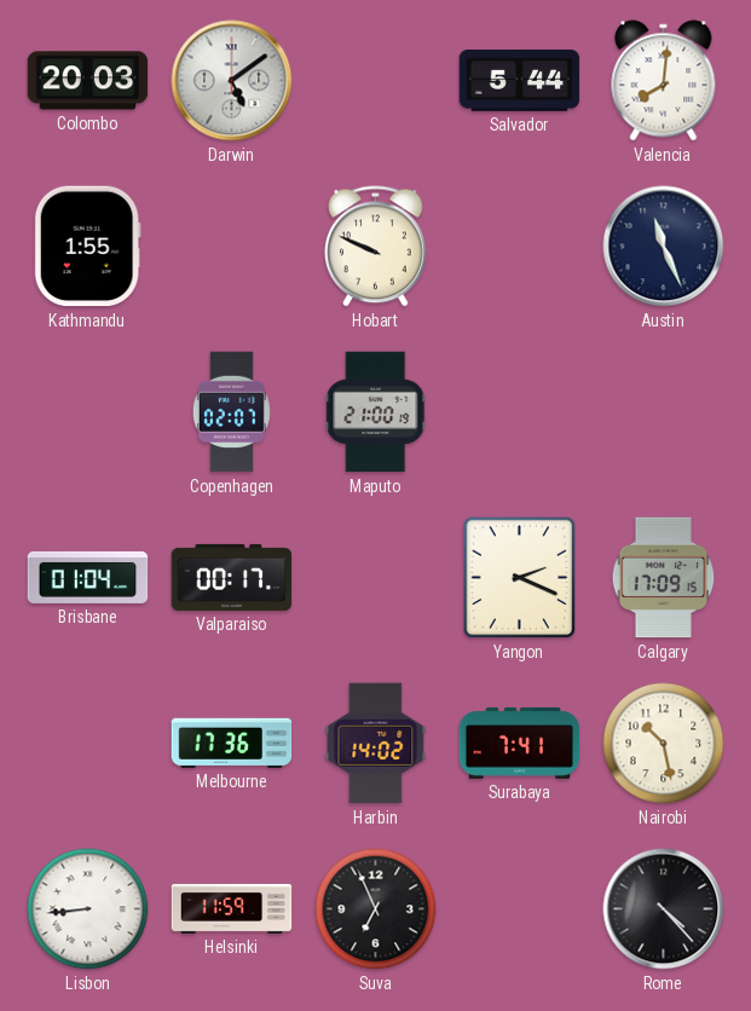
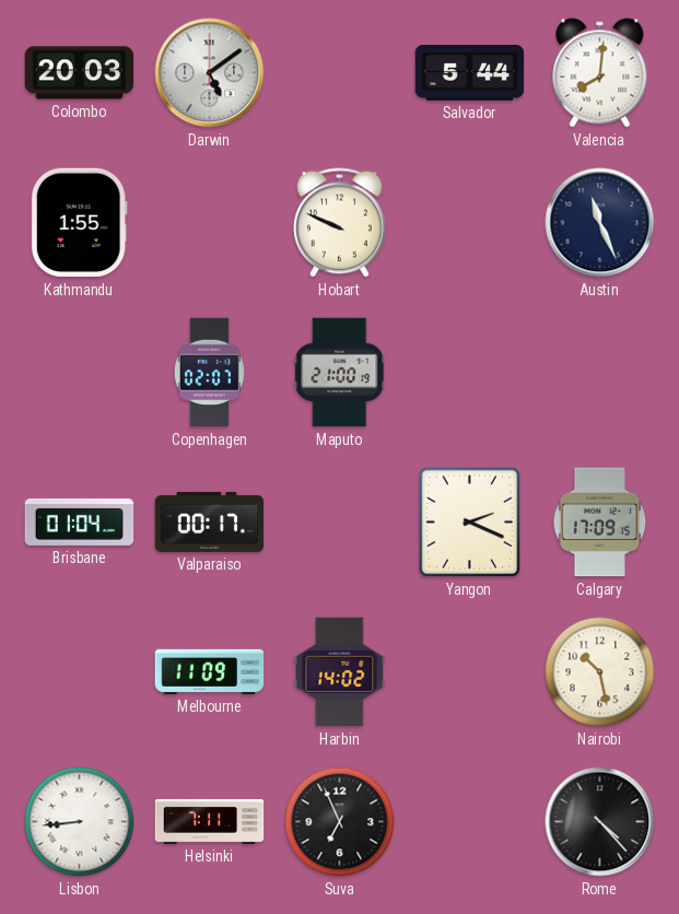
Melbourne: 17:36 -> 11:09
Surabaya: 7:41 -> none
Helsinki: 11:59 -> 7:11
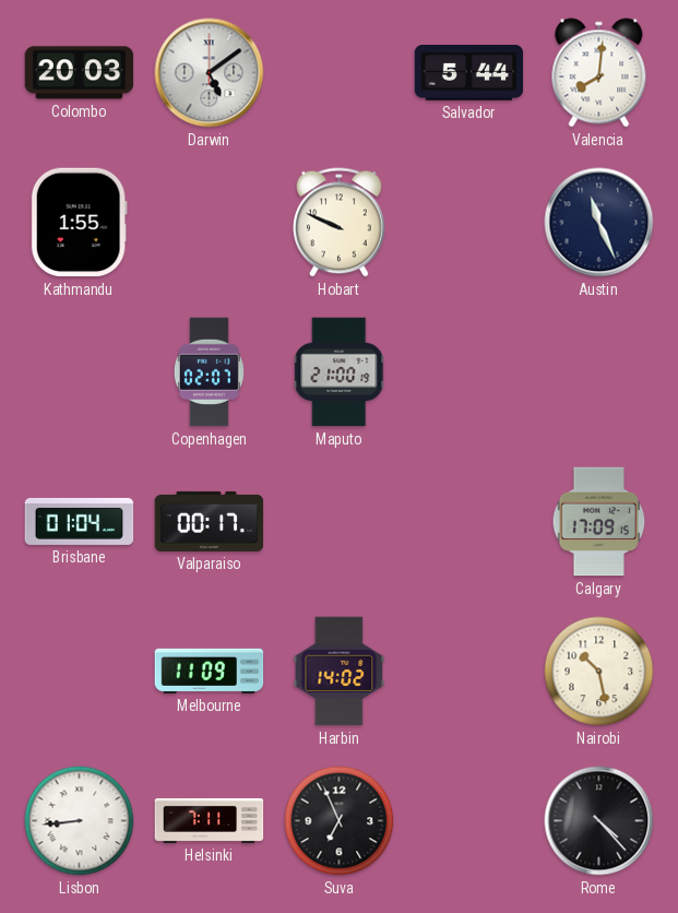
Yangon: 2:19 -> none
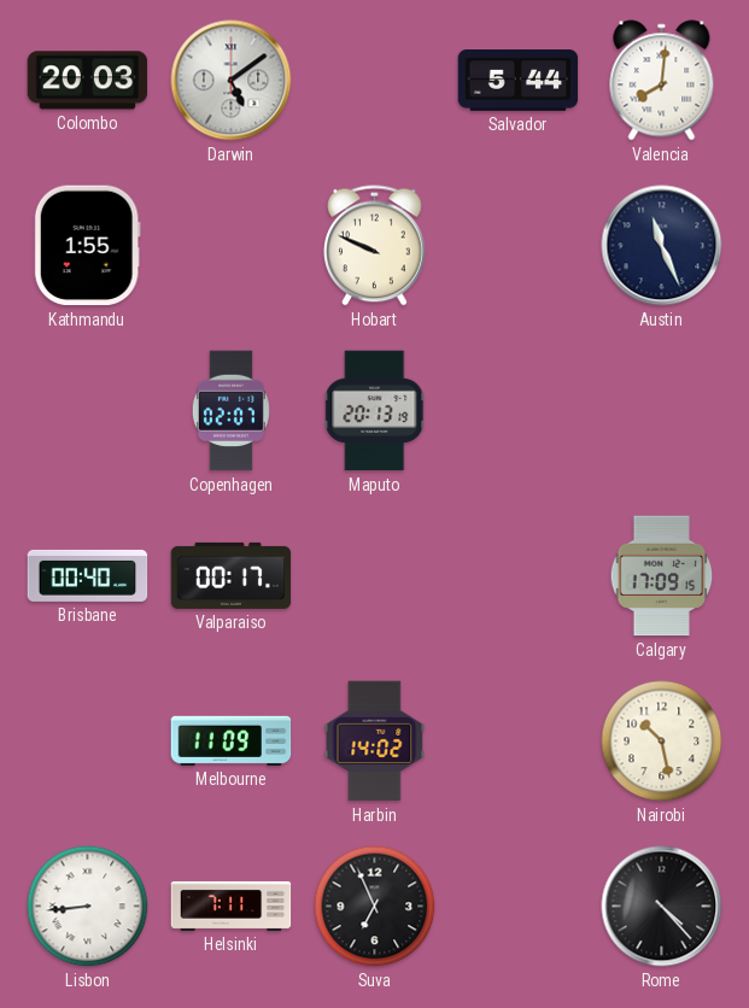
Maputo: 21:00 -> 20:13
Brisbane: 01:04 -> 00:40
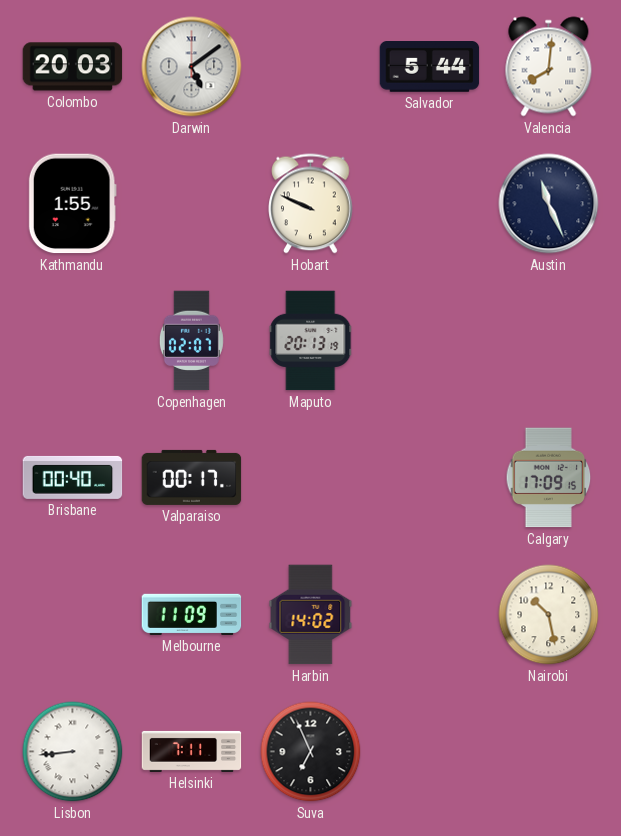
Rome: 4:23 -> none
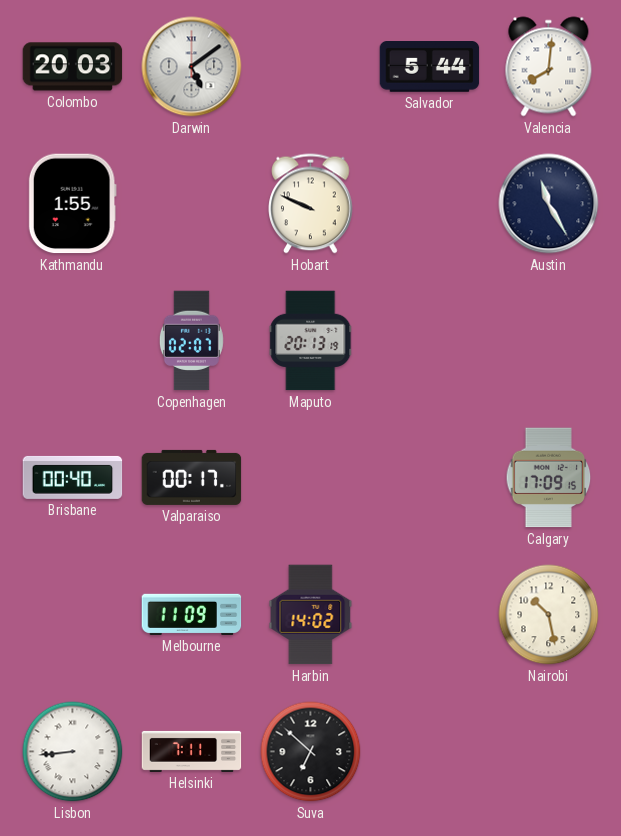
Austin: 11:26 -> 11:25
Suva: 6:56 -> 6:52
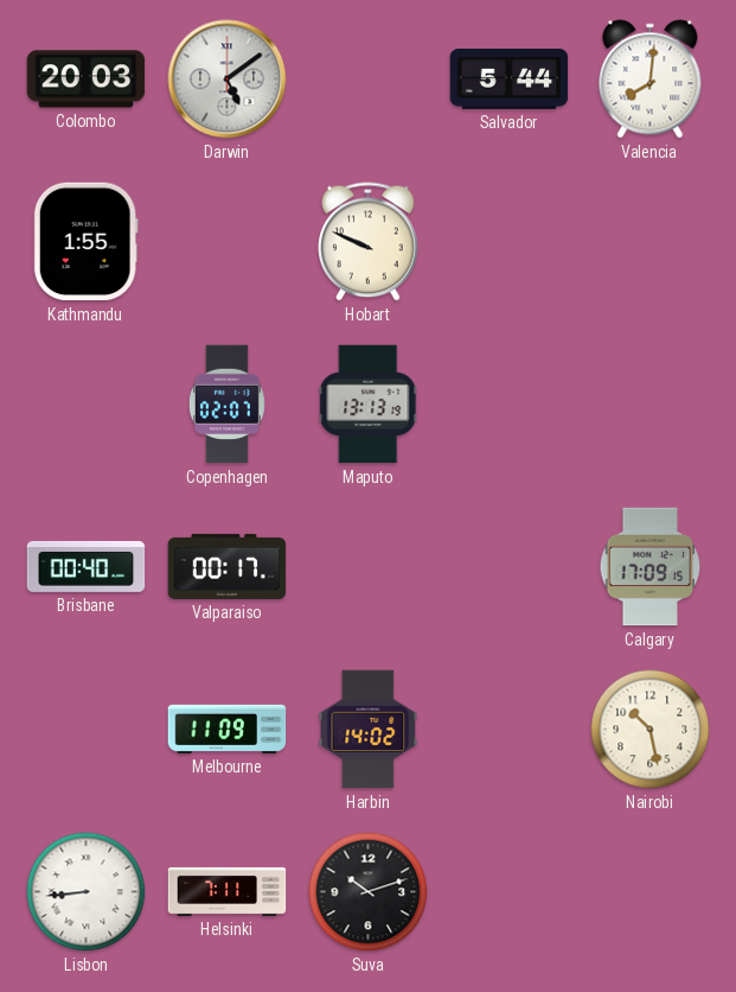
Austin: 11:25 -> none
Maputo: 20:13 -> 13:13
Suva: 6:52 -> 10:12
